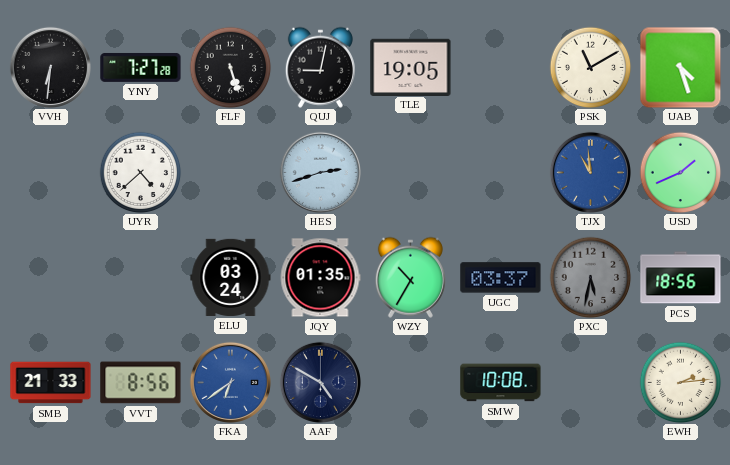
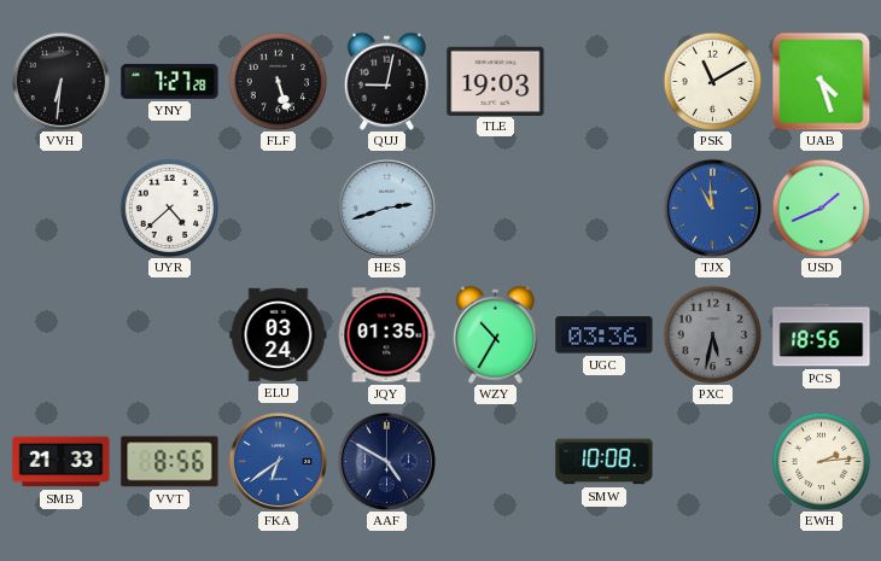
TLE: 19:05 -> 19:03
UGC: 03:37 -> 03:36
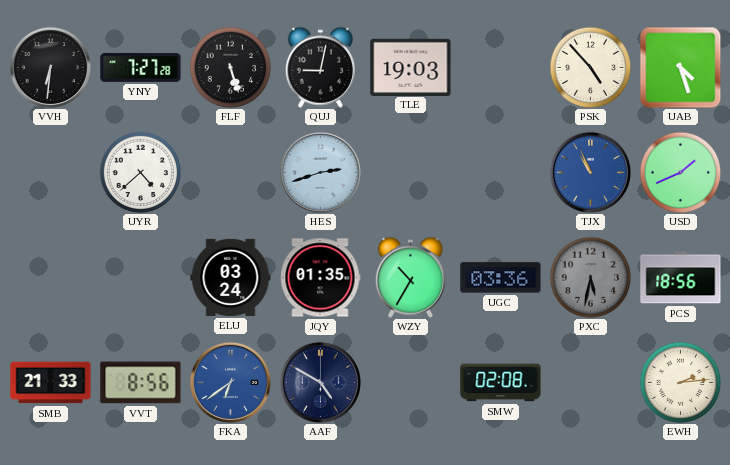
PSK: 11:10 -> 4:53
TJX: 10:59 -> 10:56
SMW: 10:08 -> 02:08
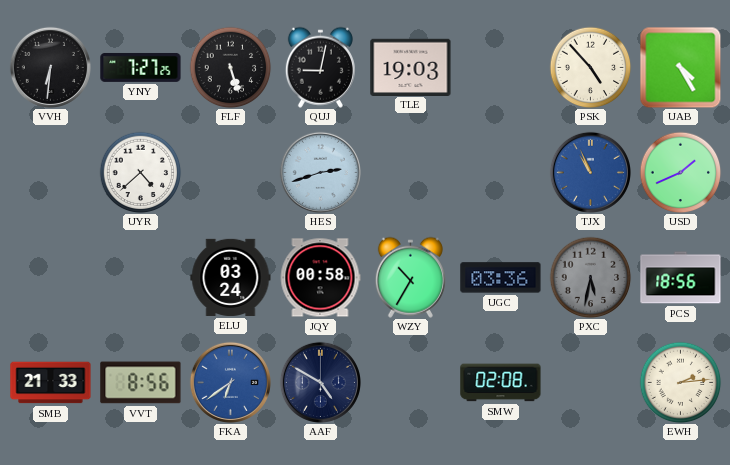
YNY: 7:27:28 -> 7:27:25
UAB: 4:27 -> 4:25
JQY: 01:35 -> 00:58
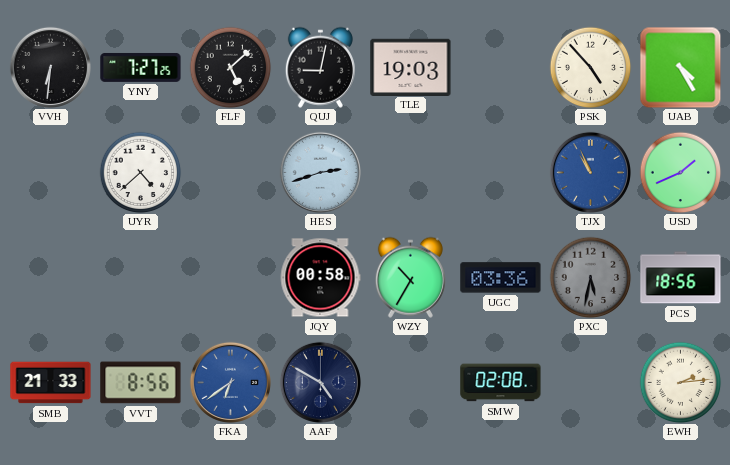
FLF: 5:27 -> 5:08
ELU: 03:24 -> none
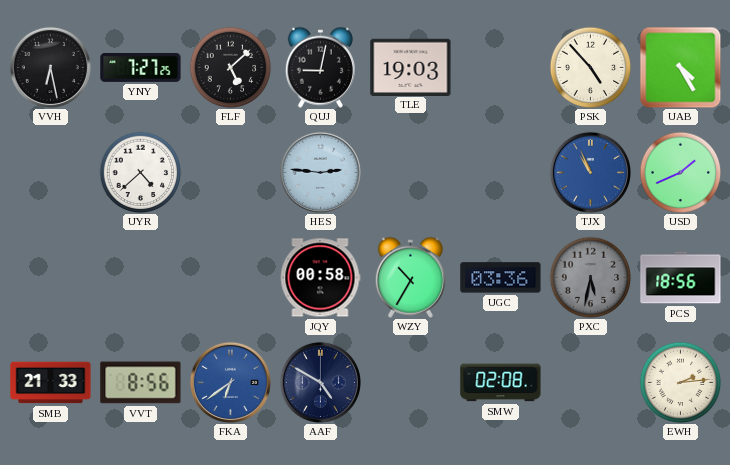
VVH: 6:31 -> 6:28
HES: 2:42 -> 2:46
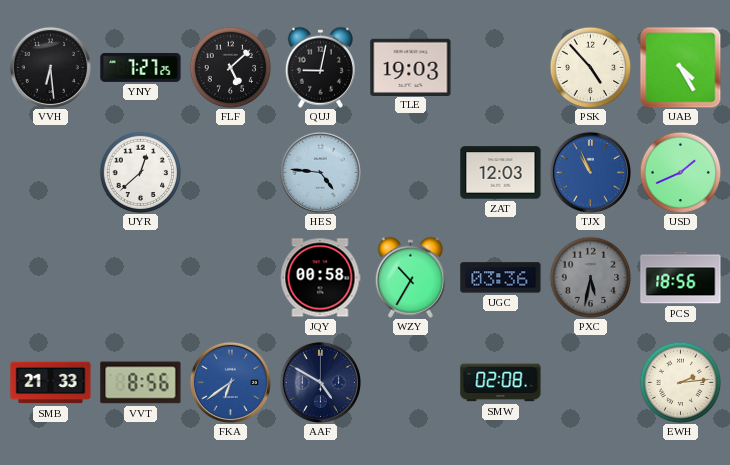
VVH: 6:28 -> 6:29
UYR: 4:38 -> 12:38
HES: 2:46 -> 4:46
ZAT: none -> 12:03
